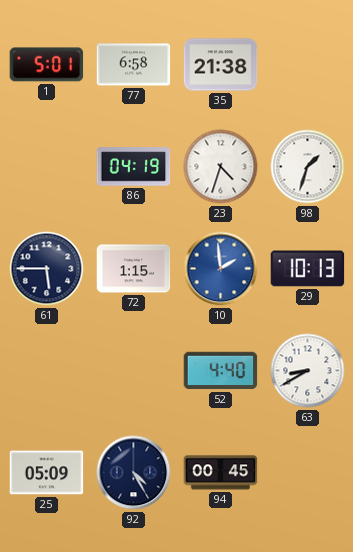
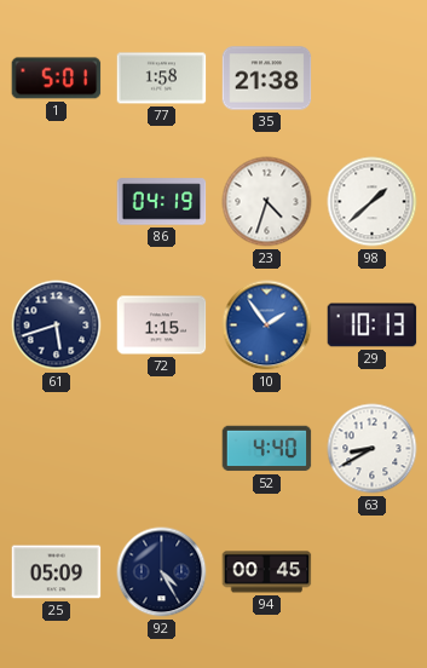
77: 6:58 -> 1:58
98: 1:33 -> 1:38
61: 5:45 -> 5:42
10: 1:59 -> 1:54
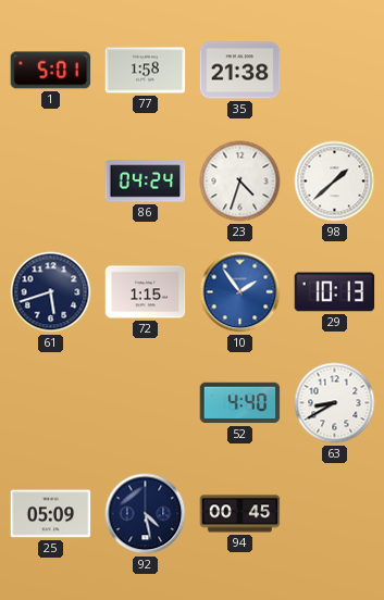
86: 04:19 -> 04:24
92: 4:25 -> 4:28
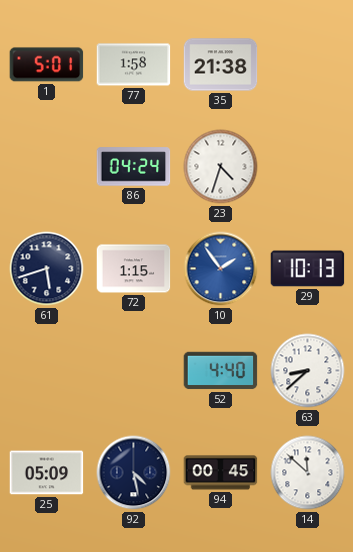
98: 1:38 -> none
63: 8:40 -> 8:38
14: none -> 11:52
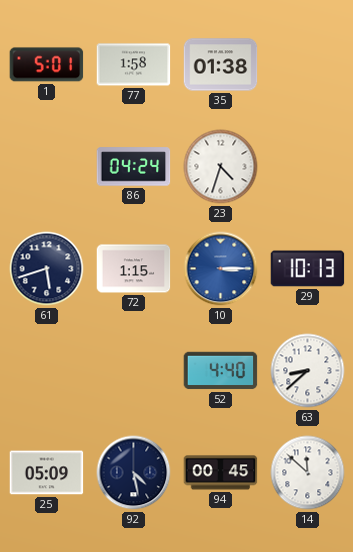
35: 21:38 -> 01:38
10: 1:54 -> 3:15
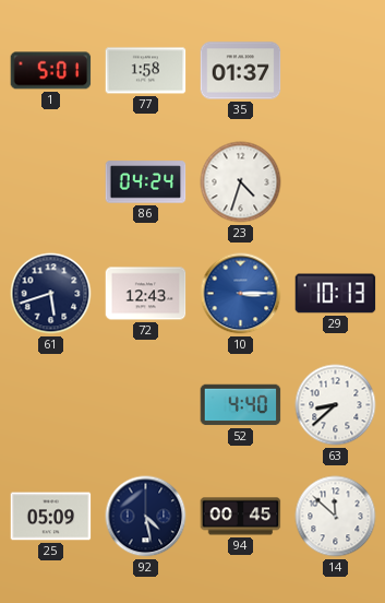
35: 01:38 -> 01:37
72: 1:15 -> 12:43
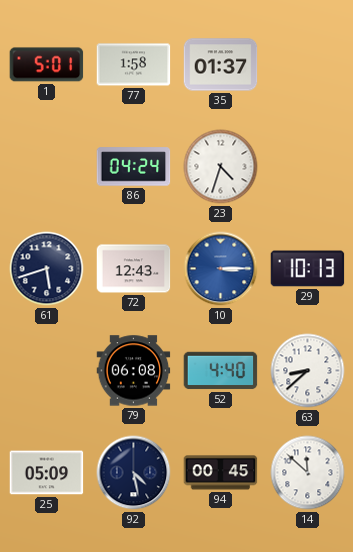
79: none -> 06:08
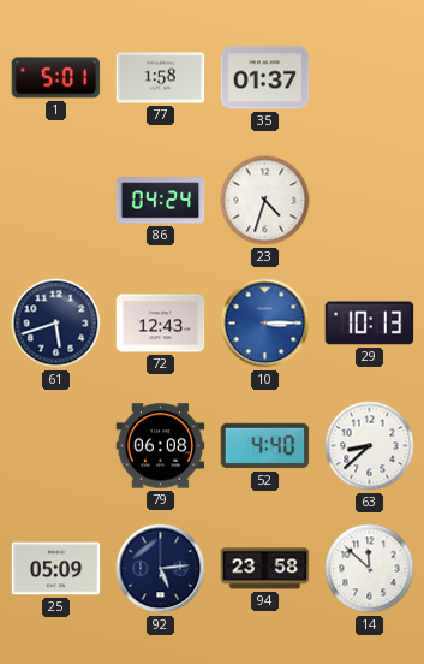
92: 4:28 -> 5:14
94: 00:45 -> 23:58
